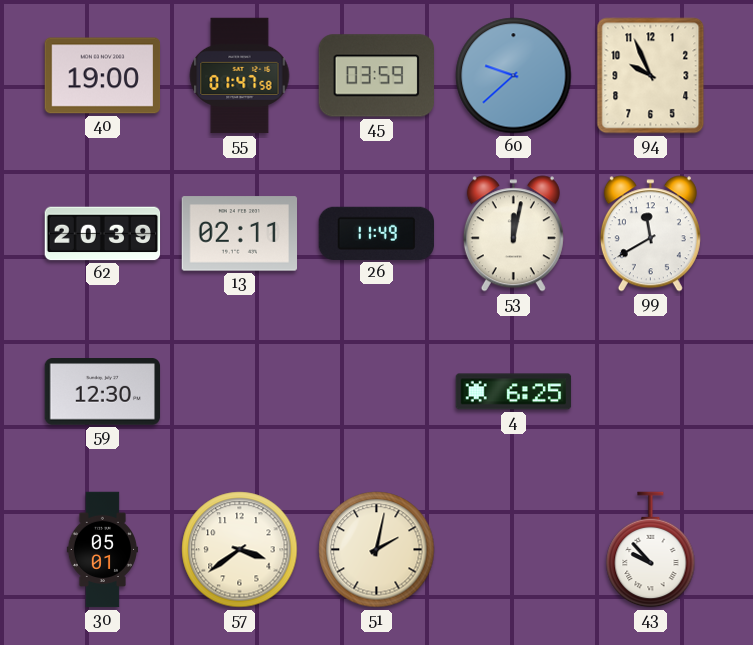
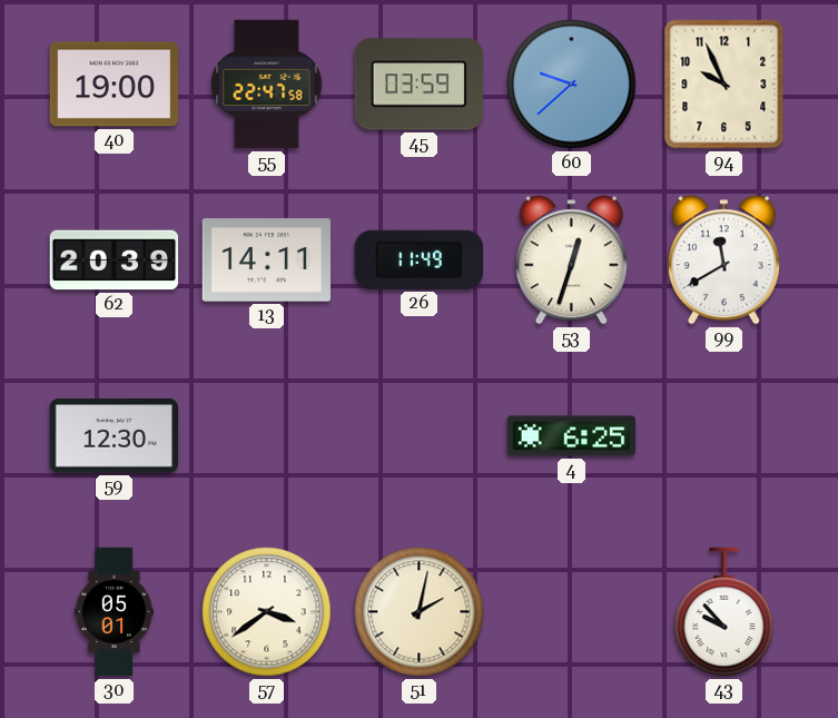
55: 01:47 -> 22:47
13: 02:11 -> 14:11
53: 12:02 -> 12:33
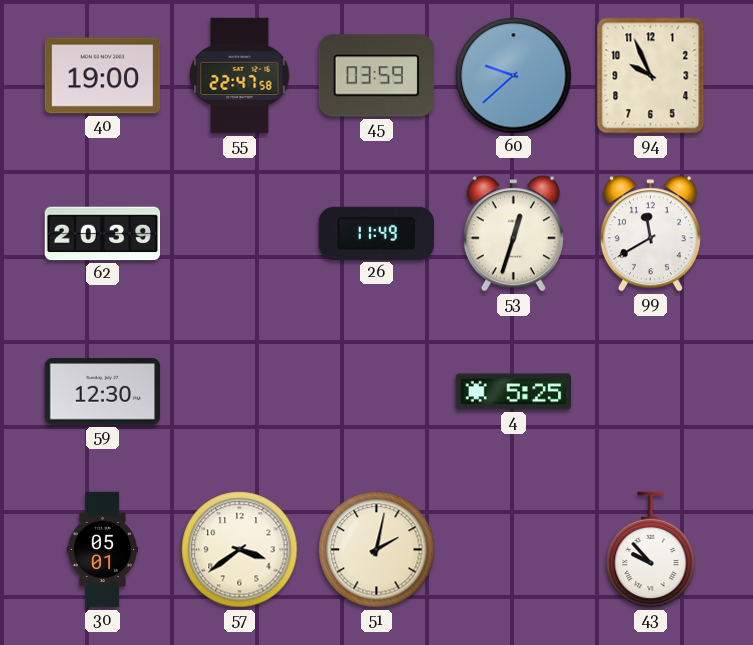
13: 14:11 -> none
4: 6:25 -> 5:25
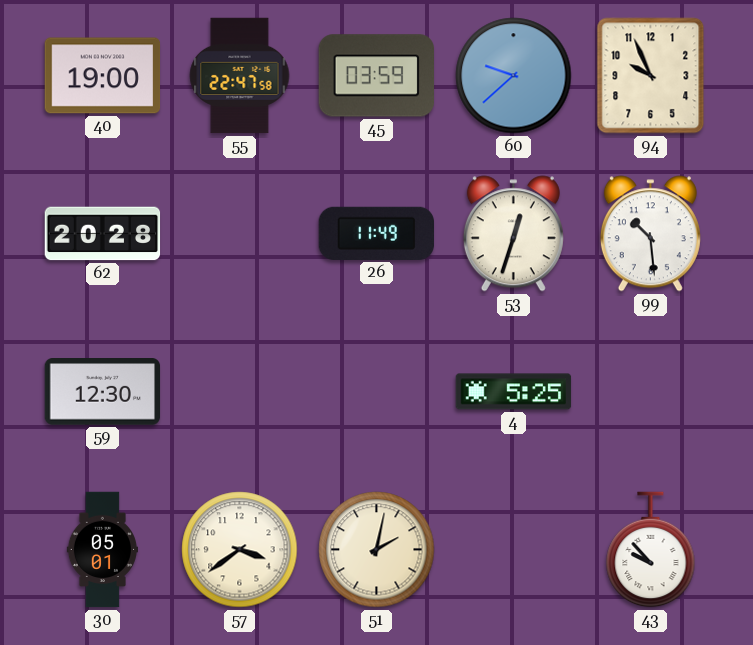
62: 20:39 -> 20:28
99: 11:40 -> 10:29
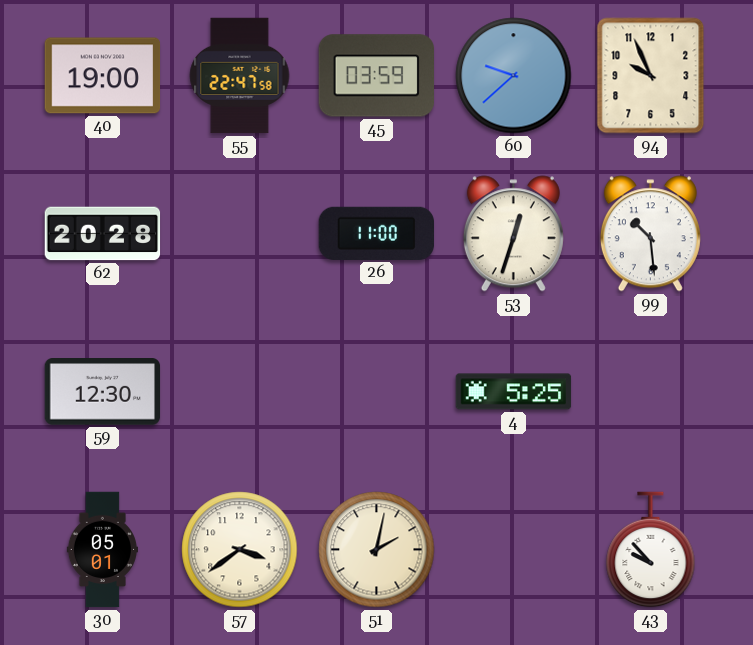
26: 11:49 -> 11:00
